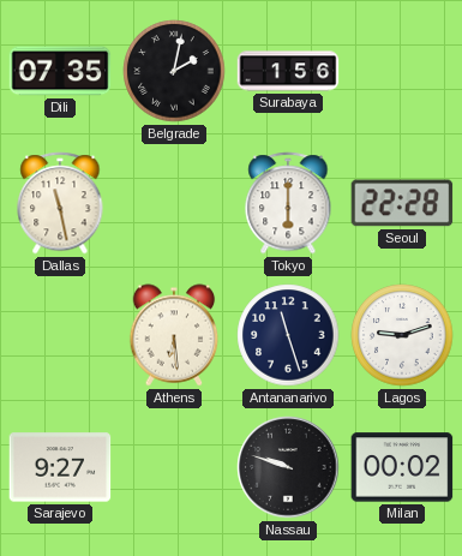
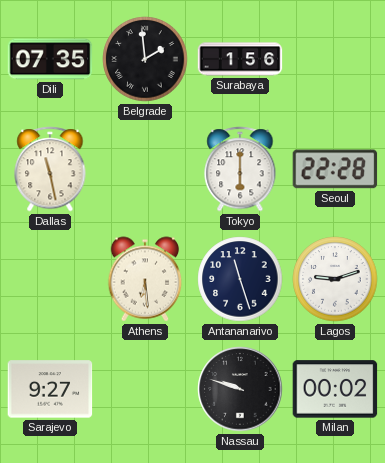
Belgrade: 2:02 -> 1:59
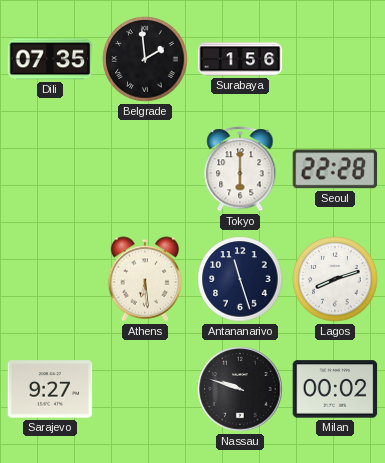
Dallas: 11:28 -> none
Lagos: 9:12 -> 8:12
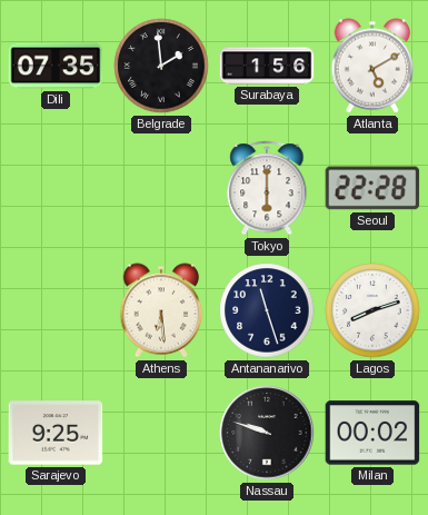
Atlanta: none -> 5:10
Sarajevo: 9:27 -> 9:25
